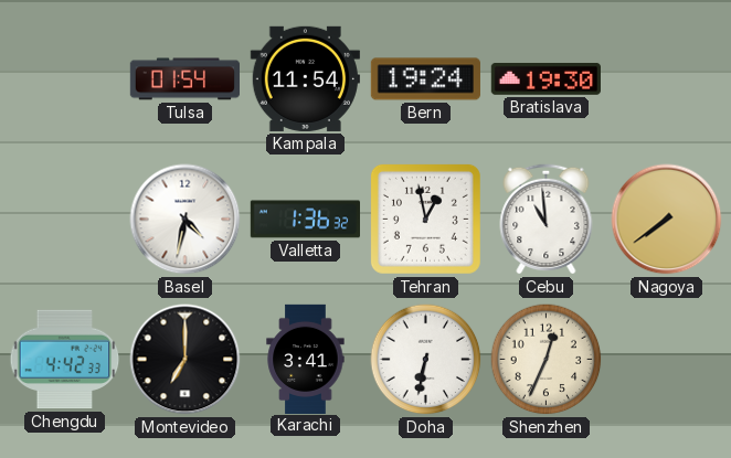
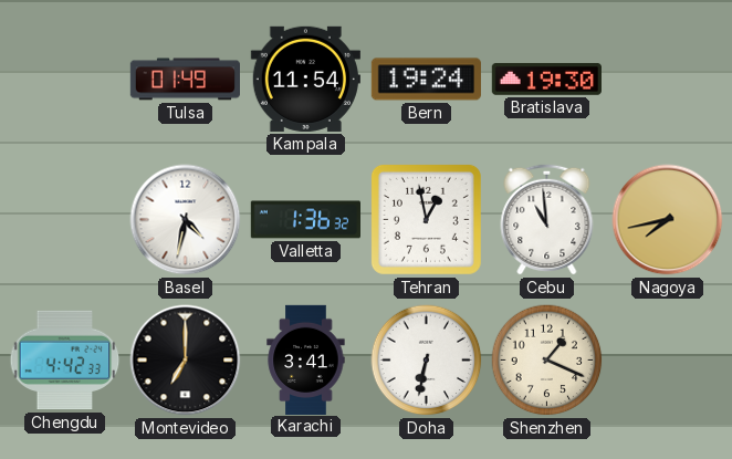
Tulsa: 01:54 -> 01:49
Nagoya: 7:39 -> 7:43
Shenzhen: 12:34 -> 1:19
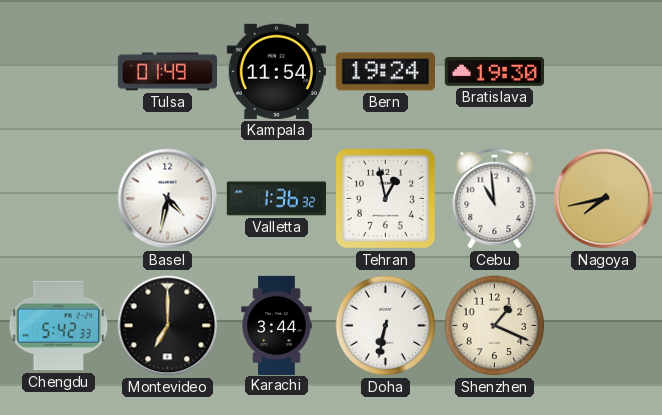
Chengdu: 4:42 -> 5:42
Karachi: 3:41 -> 3:44
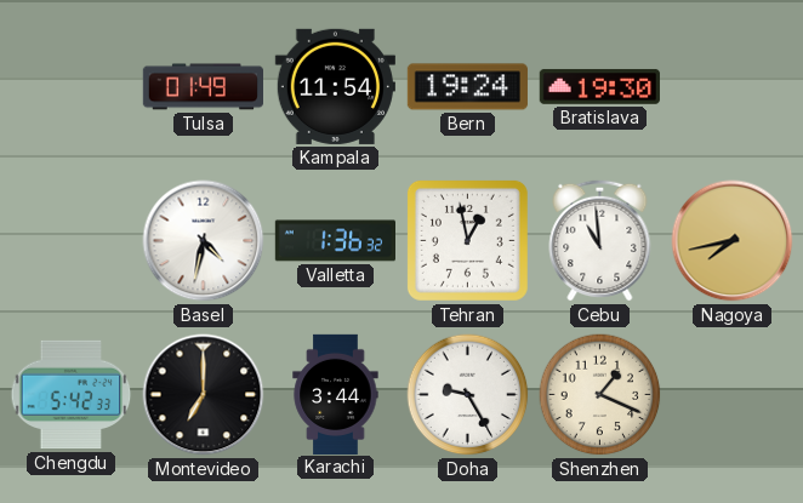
Doha: 6:32 -> 9:25
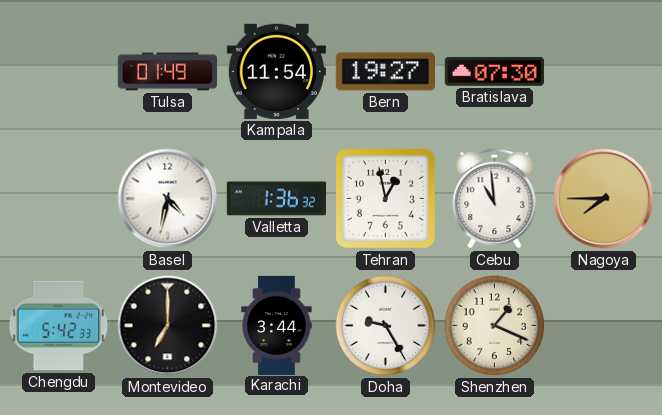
Bern: 19:24 -> 19:27
Bratislava: 19:30 -> 07:30
Nagoya: 7:43 -> 7:45
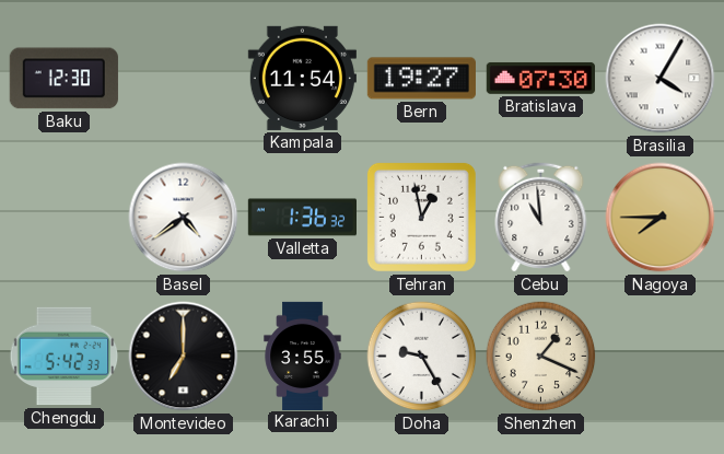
Baku: none -> 12:30
Tulsa: 01:49 -> none
Brasilia: none -> 4:05
Basel: 4:32 -> 4:39
Karachi: 3:44 -> 3:55
